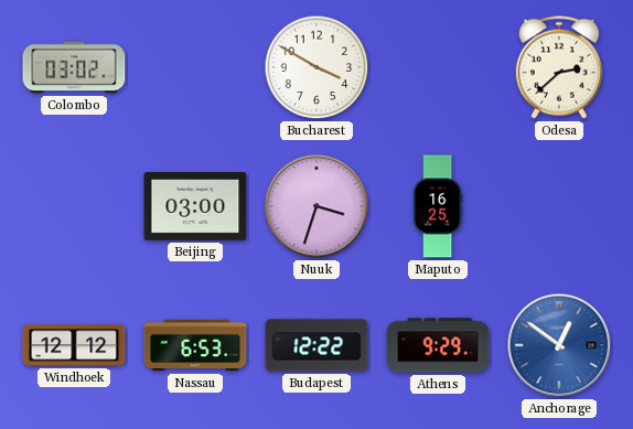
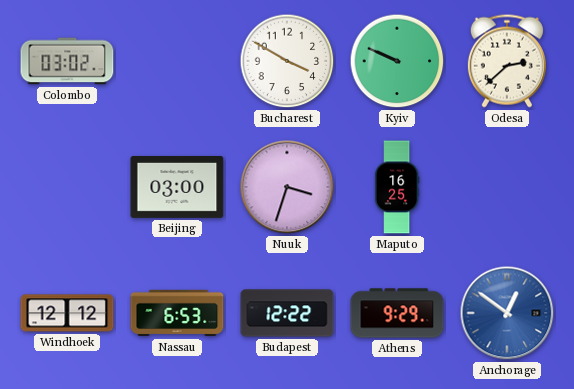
Kyiv: none -> 9:49
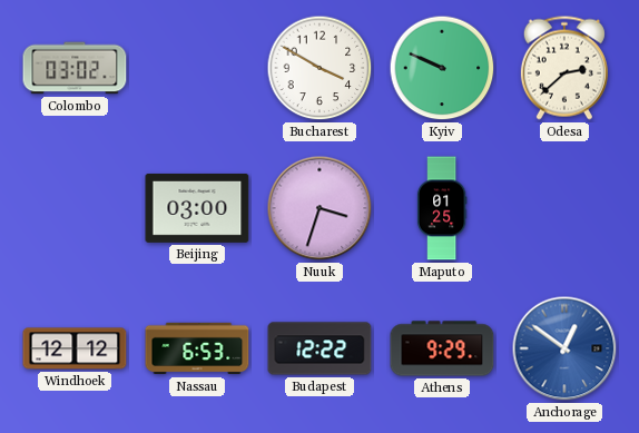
Maputo: 16:25 -> 01:25
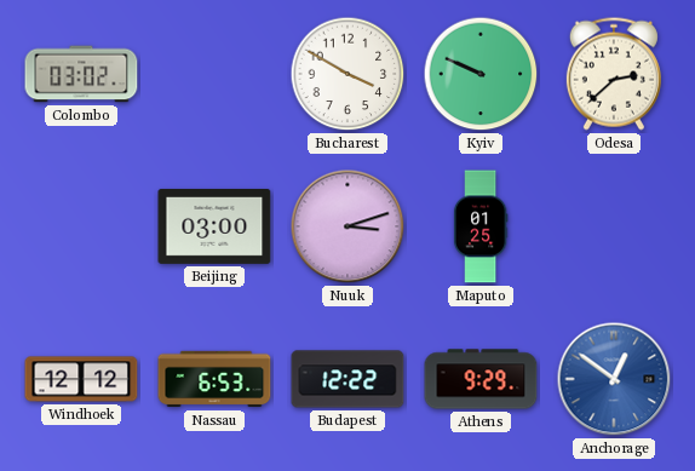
Nuuk: 3:33 -> 3:12
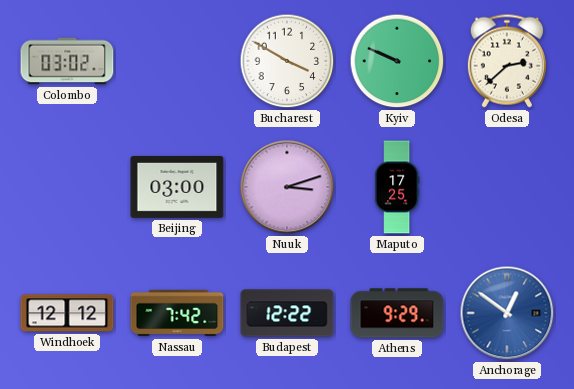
Maputo: 01:25 -> 17:25
Nassau: 6:53 -> 7:42
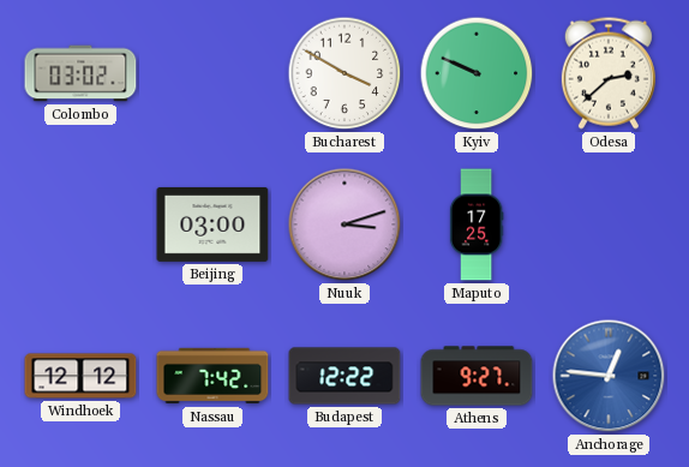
Athens: 9:29 -> 9:27
Anchorage: 12:51 -> 12:46
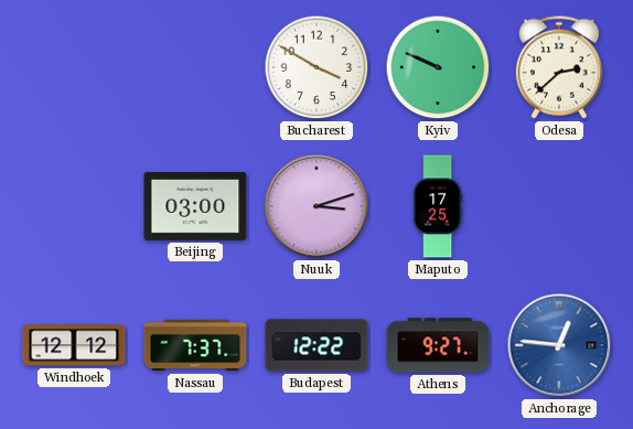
Colombo: 03:02 -> none
Nassau: 7:42 -> 7:37
